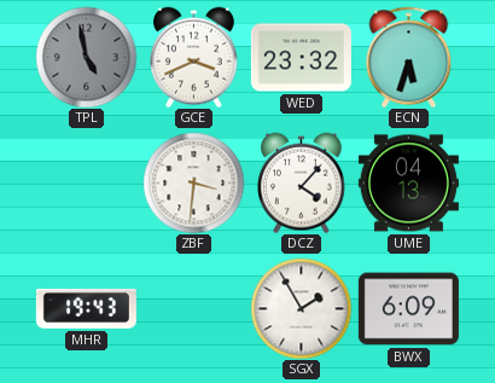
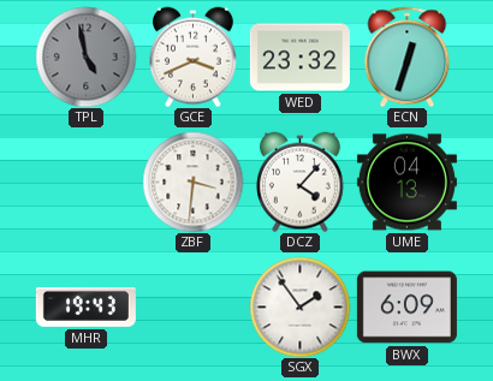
ECN: 5:33 -> 12:33
SGX: 1:55 -> 1:54
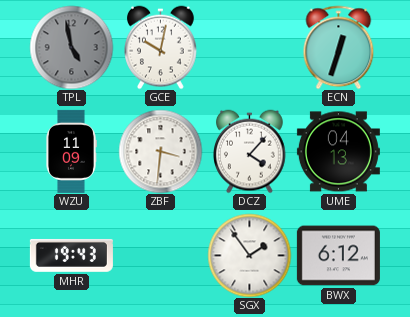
GCE: 3:41 -> 10:02
WED: 23:32 -> none
WZU: none -> 11:09
BWX: 6:09 -> 6:12
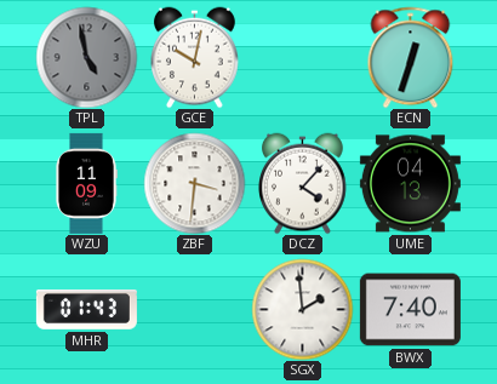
MHR: 19:43 -> 01:43
SGX: 1:54 -> 1:59
BWX: 6:12 -> 7:40
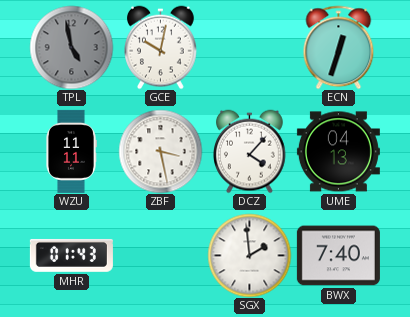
WZU: 11:09 -> 11:11
ZBF: 3:31 -> 3:28
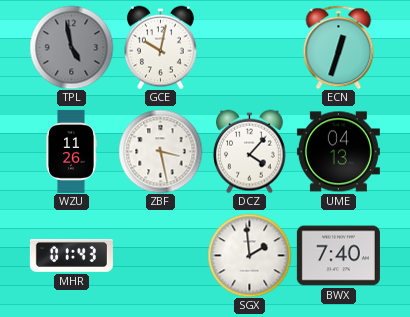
WZU: 11:11 -> 11:26
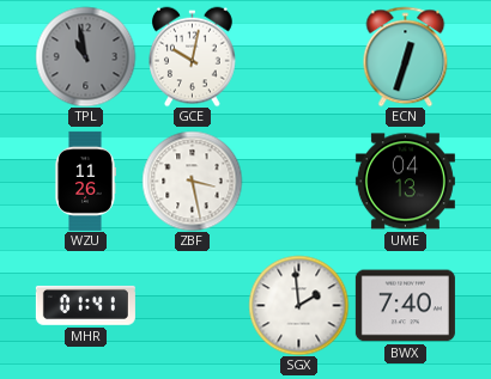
TPL: 4:58 -> 10:58
DCZ: 4:07 -> none
MHR: 01:43 -> 01:41
